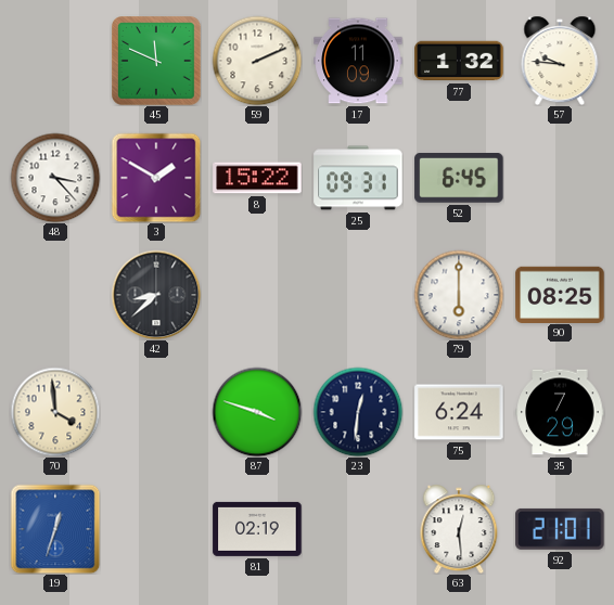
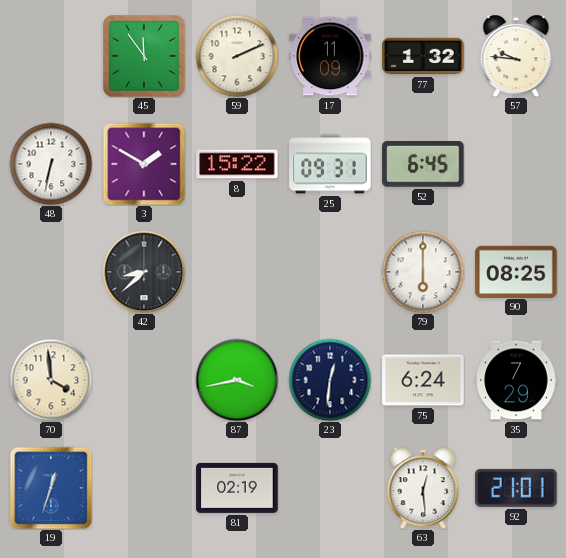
45: 11:49 -> 11:54
48: 3:23 -> 6:32
87: 3:48 -> 3:43
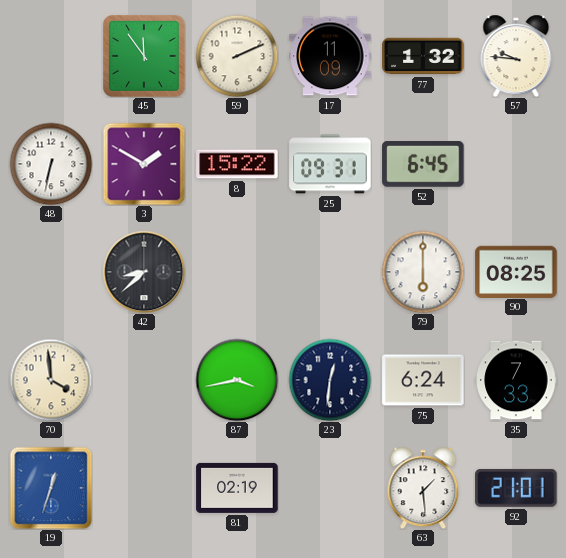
35: 7:29 -> 7:33
63: 12:29 -> 1:29
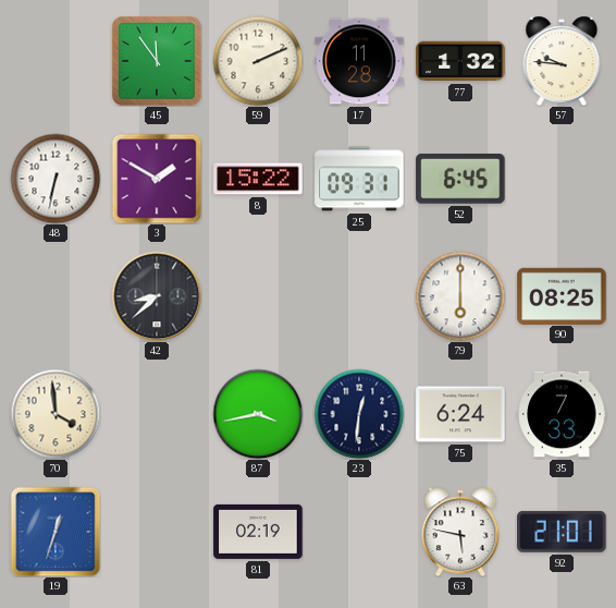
17: 11:09 -> 11:28
63: 1:29 -> 5:47
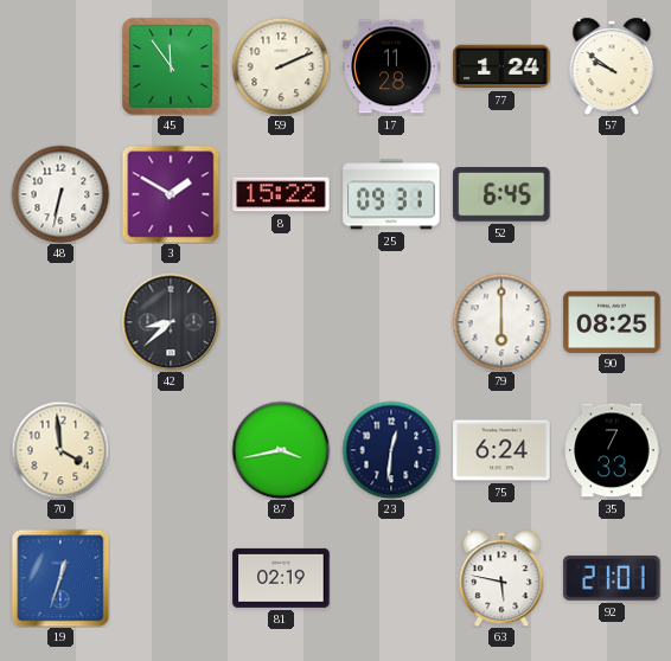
77: 1:32 -> 1:24
57: 9:46 -> 9:51
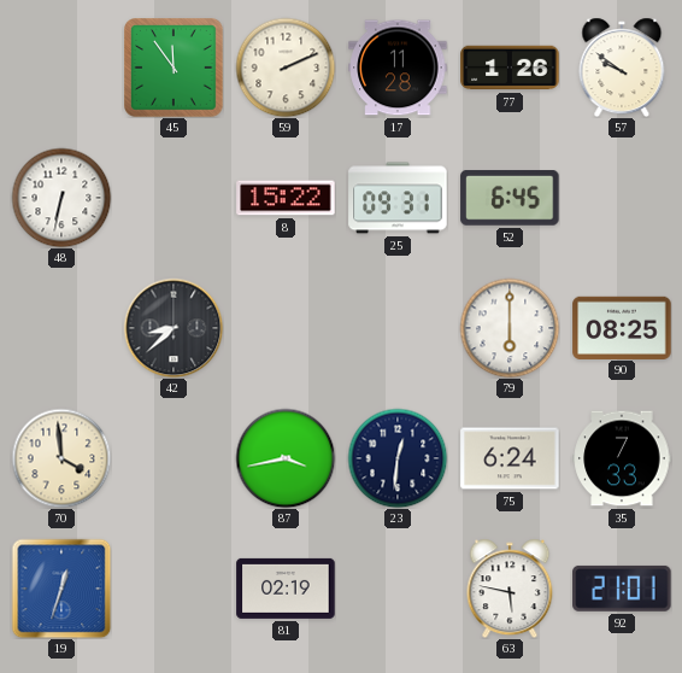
77: 1:24 -> 1:26
3: 1:50 -> none
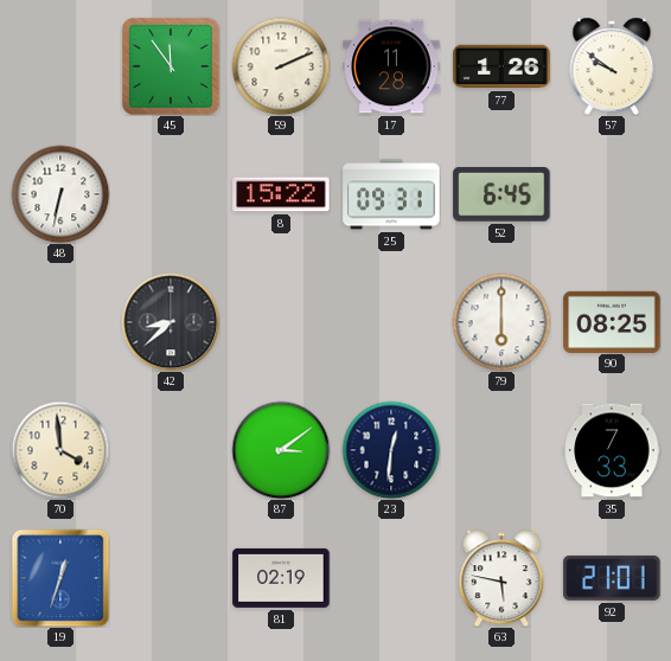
87: 3:43 -> 3:09
75: 6:24 -> none
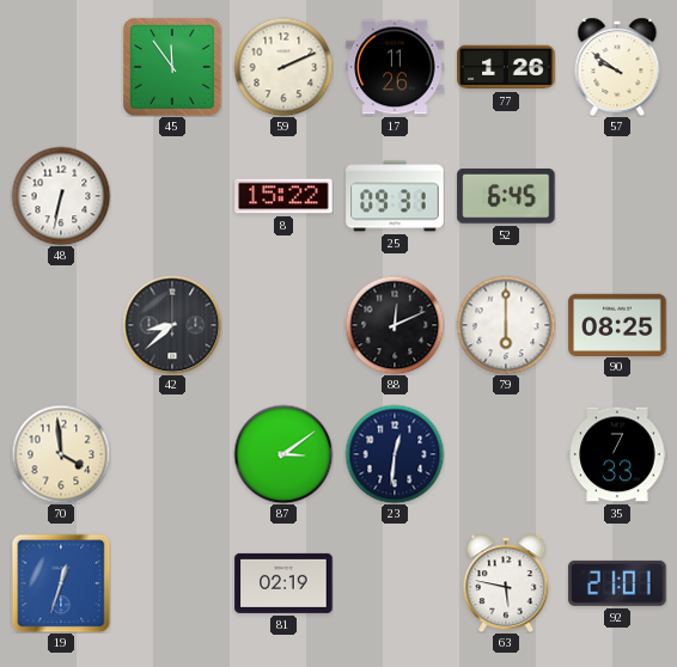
17: 11:28 -> 11:26
88: none -> 12:11
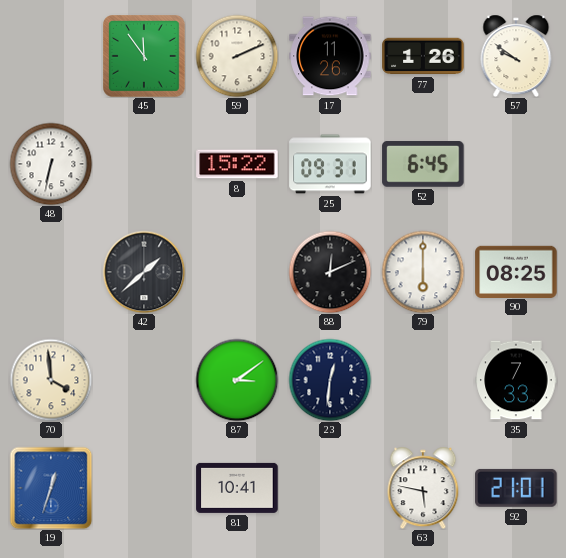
42: 8:38 -> 1:38
81: 02:19 -> 10:41
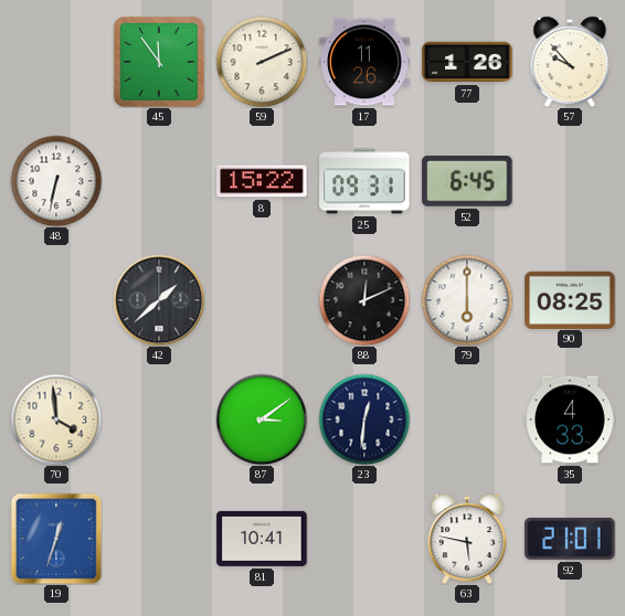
57: 9:51 -> 9:53
35: 7:33 -> 4:33
